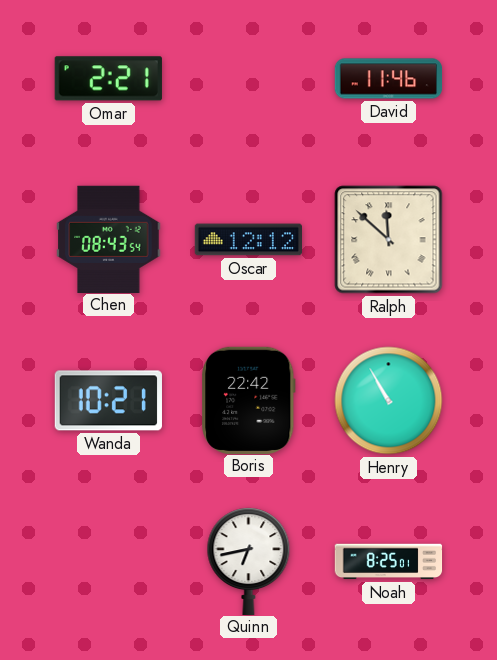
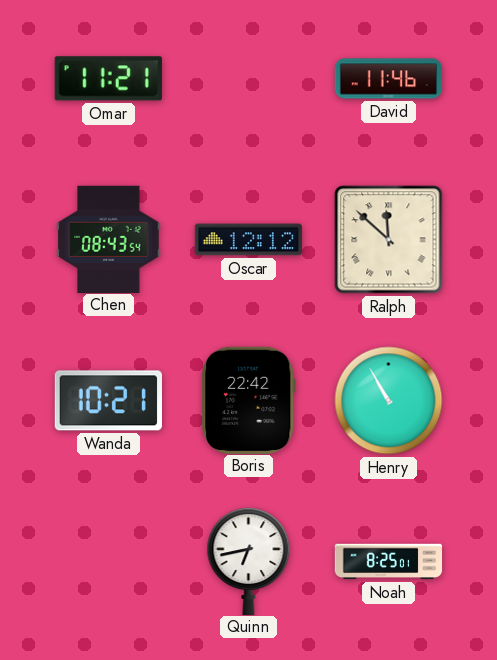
Omar: 2:21 -> 11:21
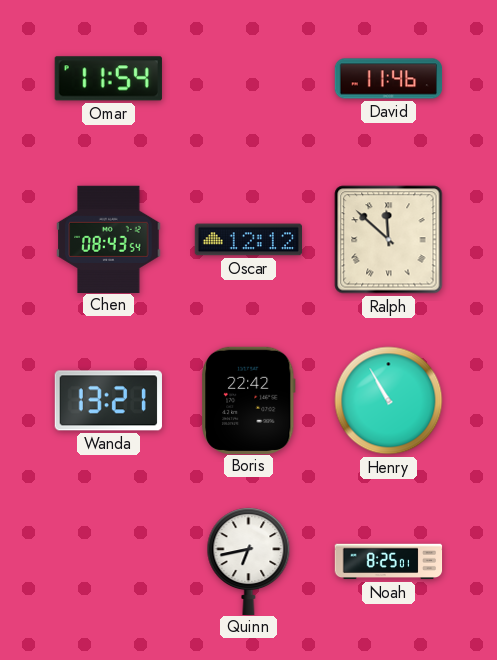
Omar: 11:21 -> 11:54
Wanda: 10:21 -> 13:21
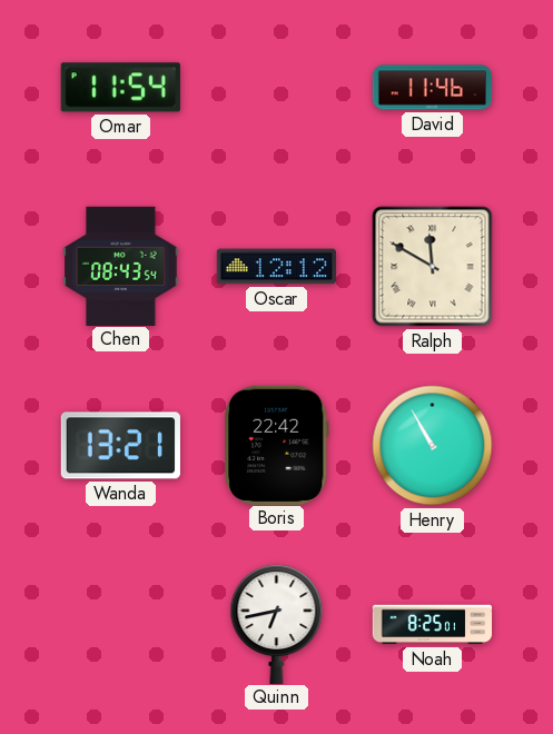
Ralph: 11:52 -> 11:50
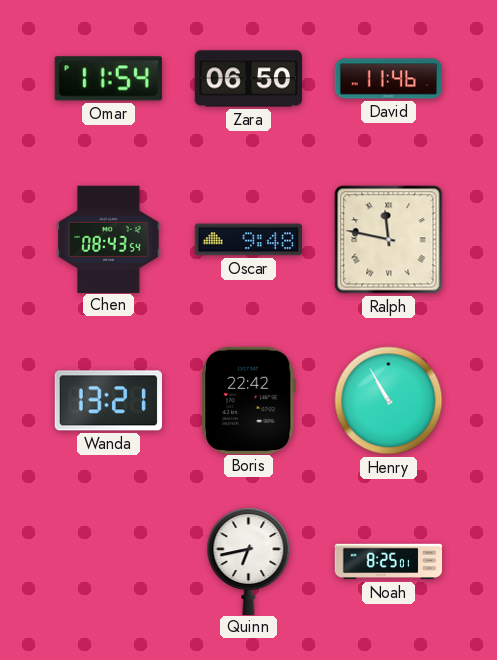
Zara: none -> 06:50
Oscar: 12:12 -> 9:48
Ralph: 11:50 -> 11:47
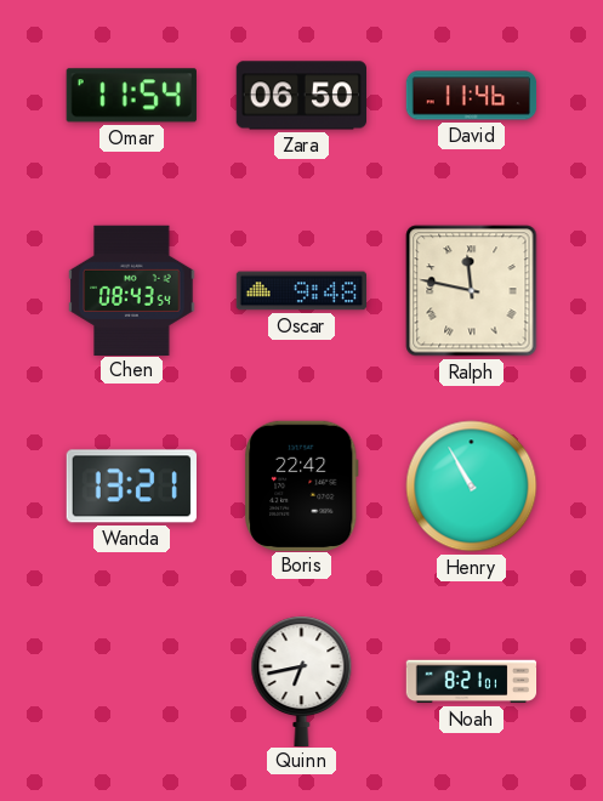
Noah: 8:25 -> 8:21
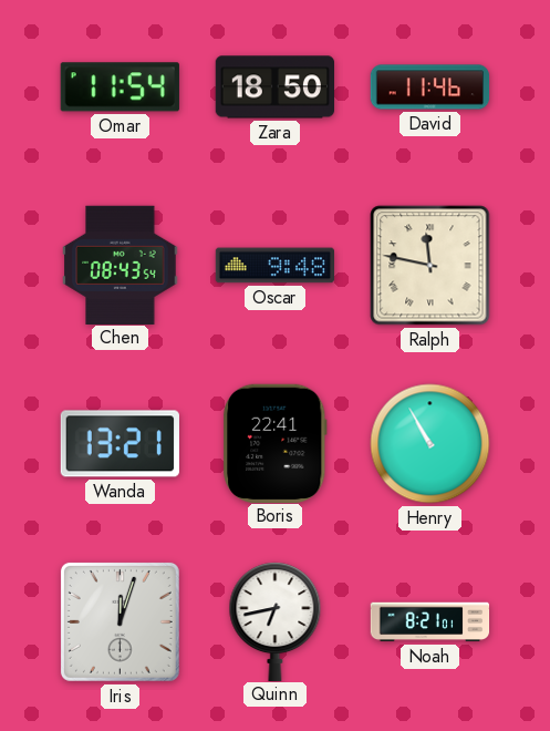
Zara: 06:50 -> 18:50
Boris: 22:42 -> 22:41
Iris: none -> 12:03
